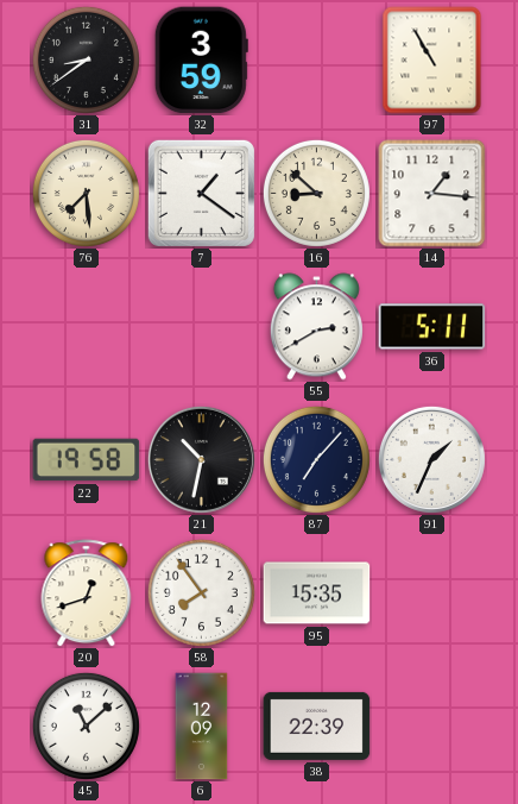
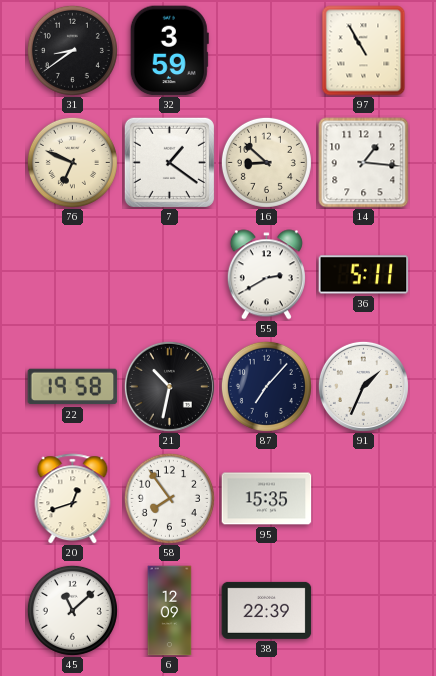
76: 7:29 -> 6:49
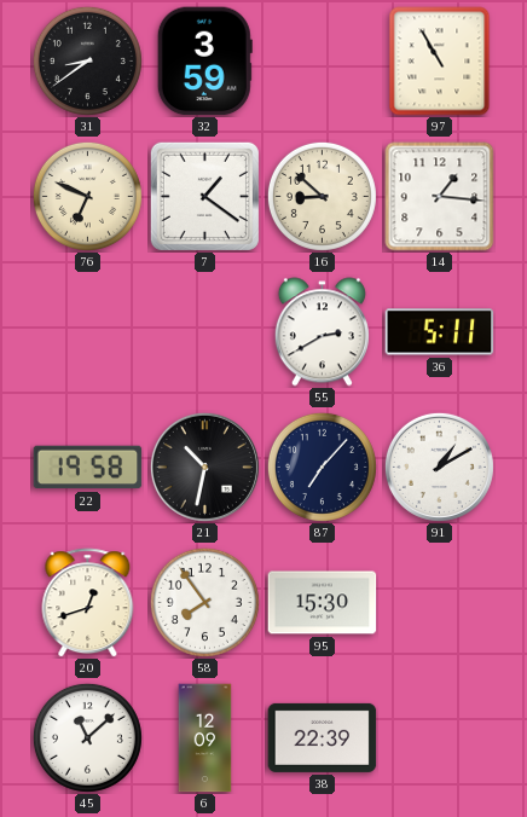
91: 1:34 -> 1:10
95: 15:35 -> 15:30
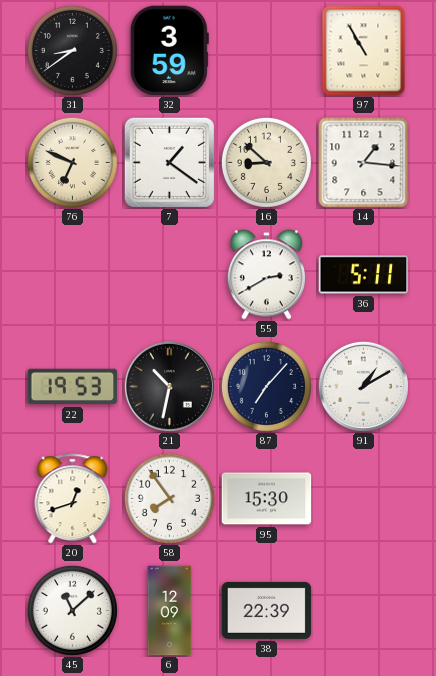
22: 19:58 -> 19:53
